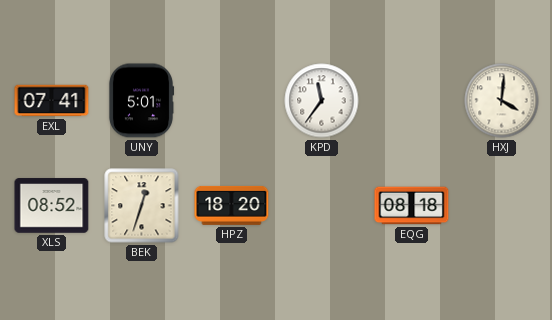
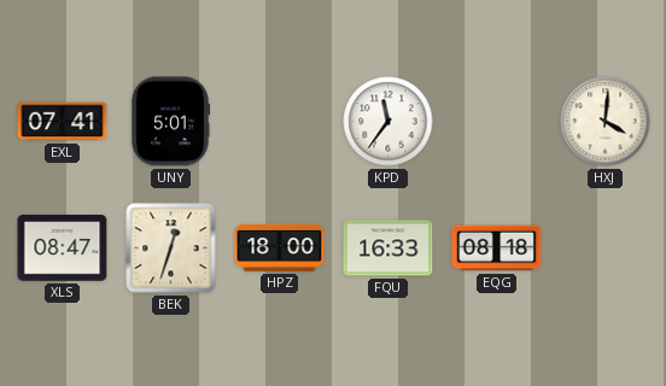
XLS: 08:52 -> 08:47
HPZ: 18:20 -> 18:00
FQU: none -> 16:33
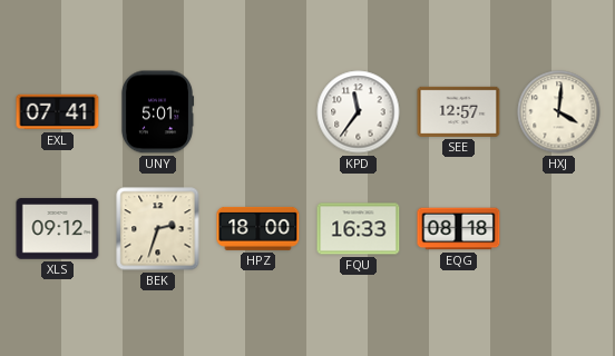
SEE: none -> 12:57
XLS: 08:47 -> 09:12
BEK: 12:33 -> 2:33
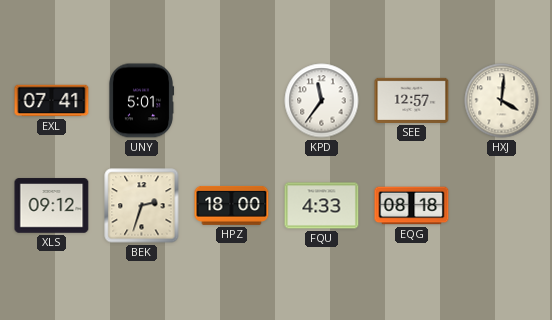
FQU: 16:33 -> 4:33
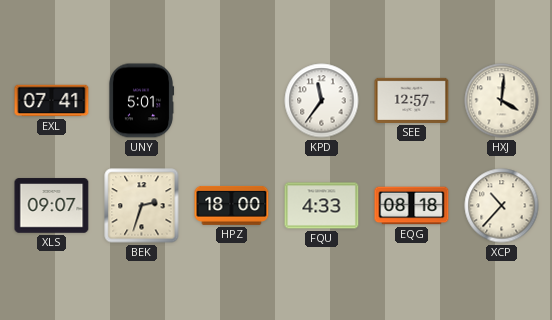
XLS: 09:12 -> 09:07
XCP: none -> 10:37
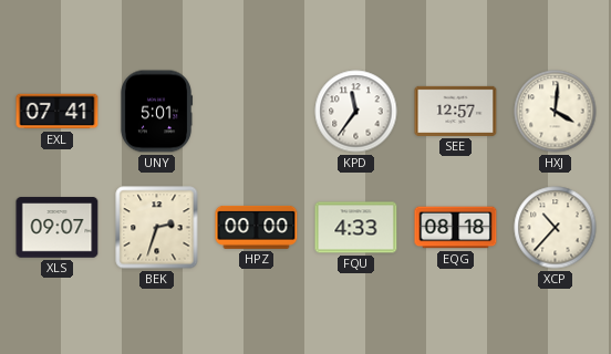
HPZ: 18:00 -> 00:00
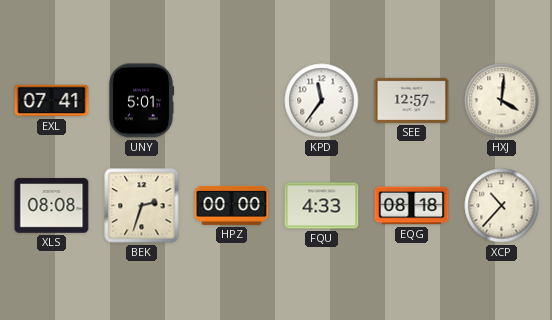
XLS: 09:07 -> 08:08
